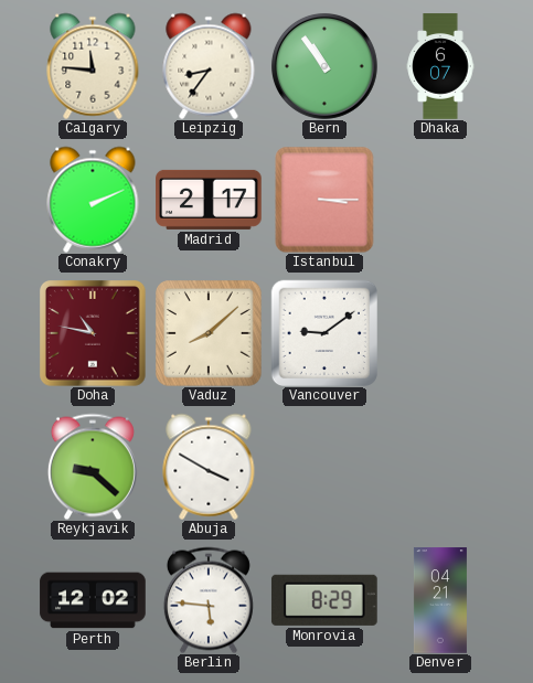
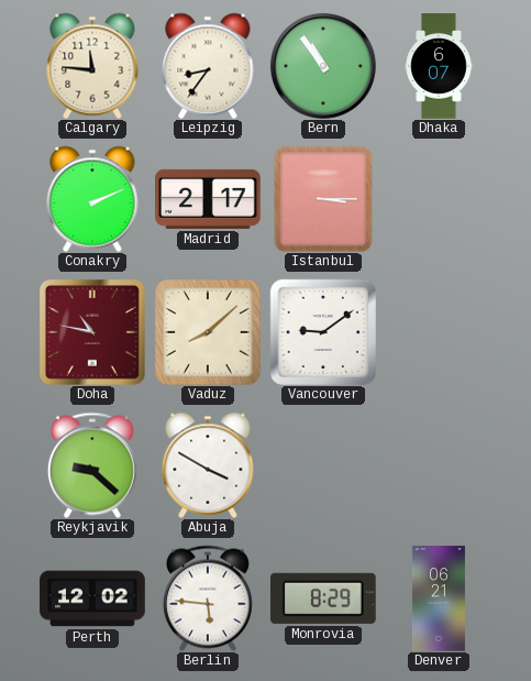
Denver: 04:21 -> 06:21
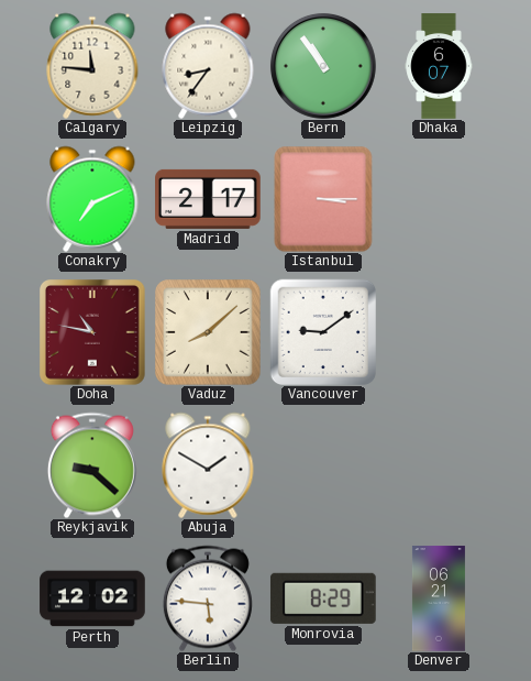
Conakry: 2:11 -> 7:11
Abuja: 3:50 -> 1:50
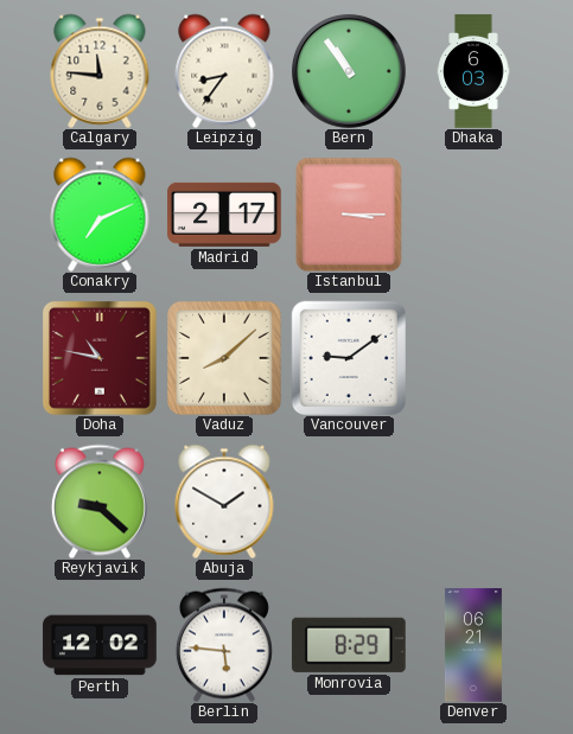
Dhaka: 6:07 -> 6:03
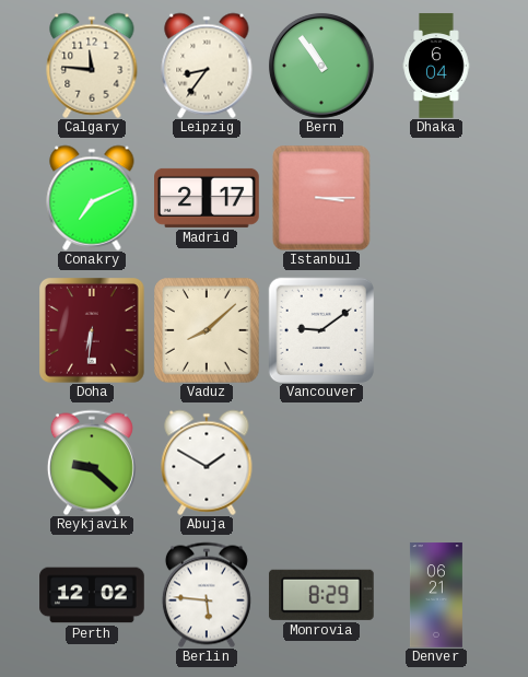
Dhaka: 6:03 -> 6:04
Doha: 10:47 -> 6:31
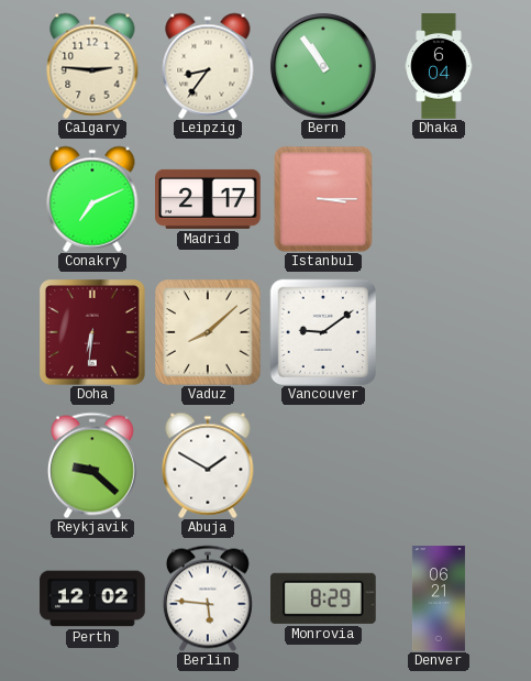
Calgary: 11:46 -> 2:46
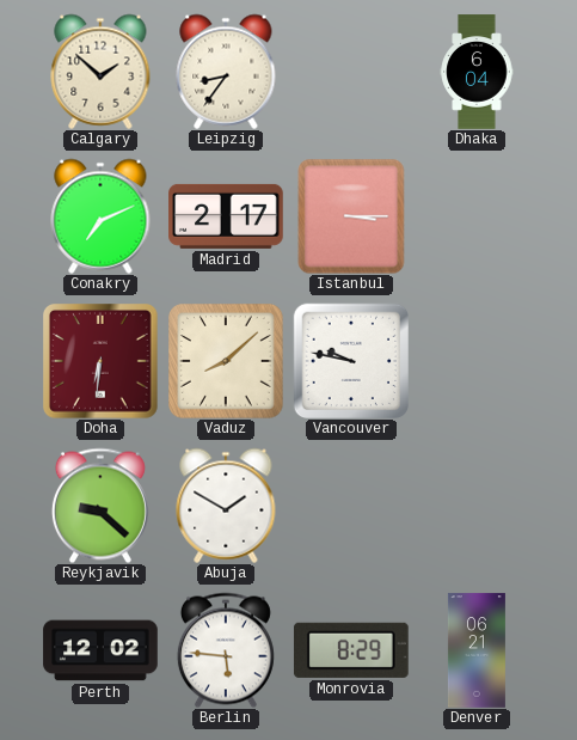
Calgary: 2:46 -> 1:52
Bern: 10:54 -> none
Vancouver: 9:09 -> 9:47
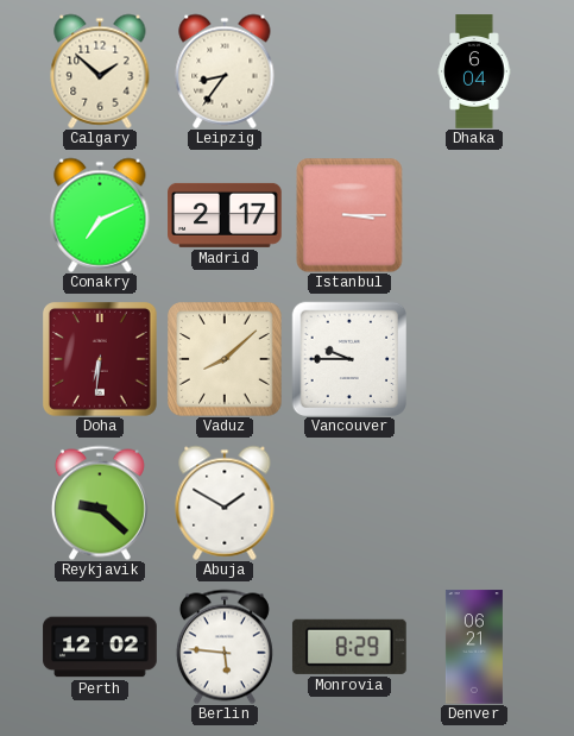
Vancouver: 9:47 -> 9:45
